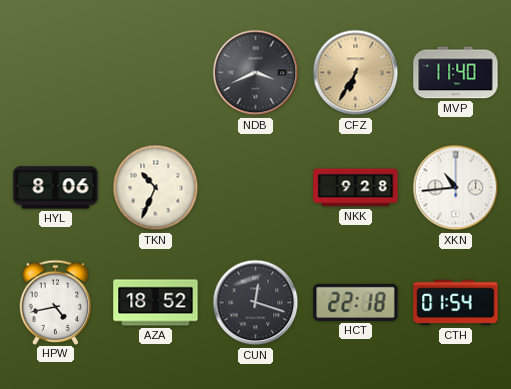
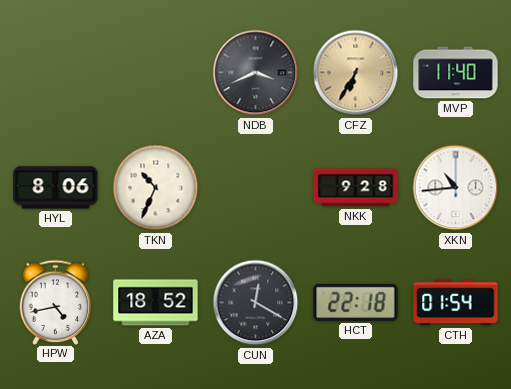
CUN: 12:18 -> 12:20
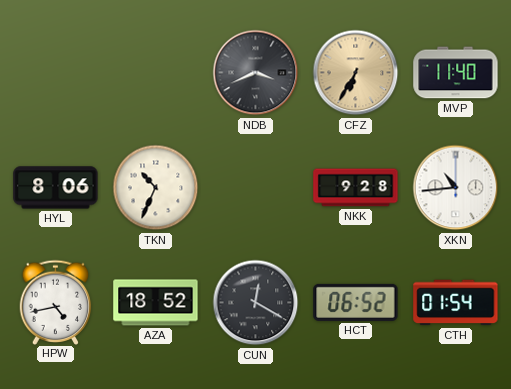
HCT: 22:18 -> 06:52
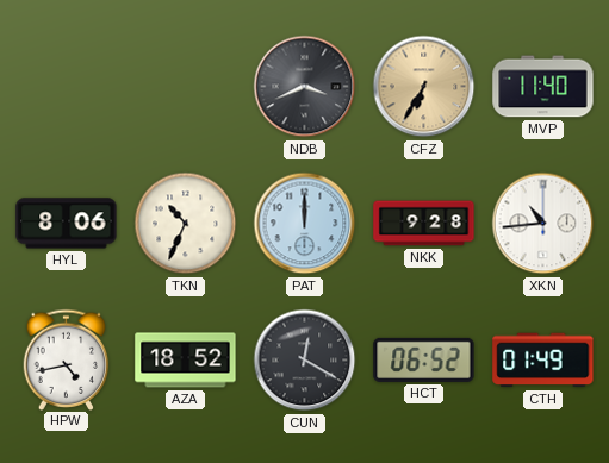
PAT: none -> 12:00
CTH: 01:54 -> 01:49
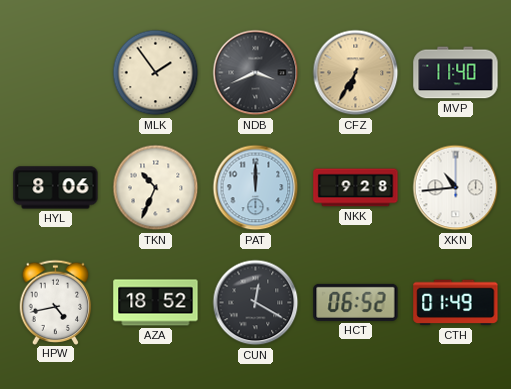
MLK: none -> 1:54
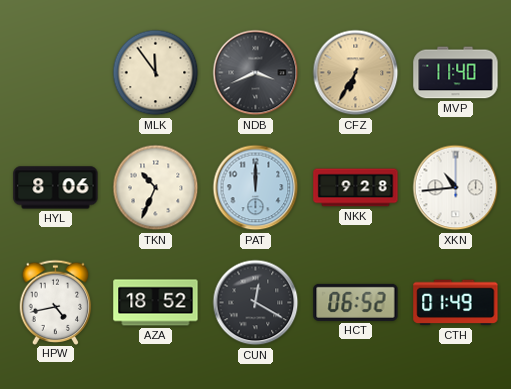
MLK: 1:54 -> 11:54
